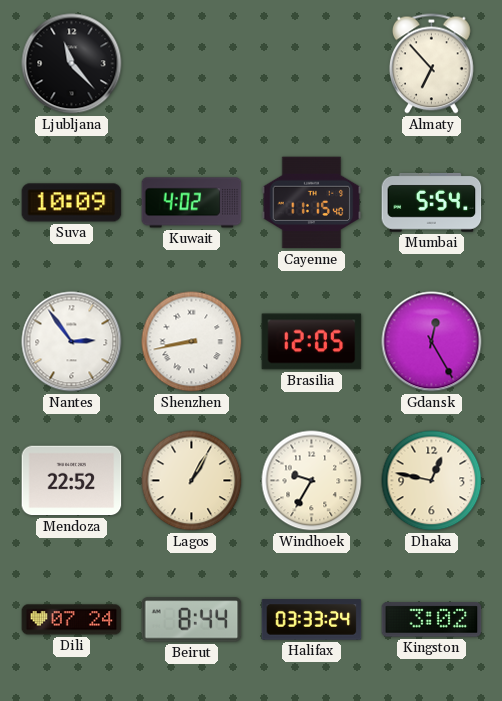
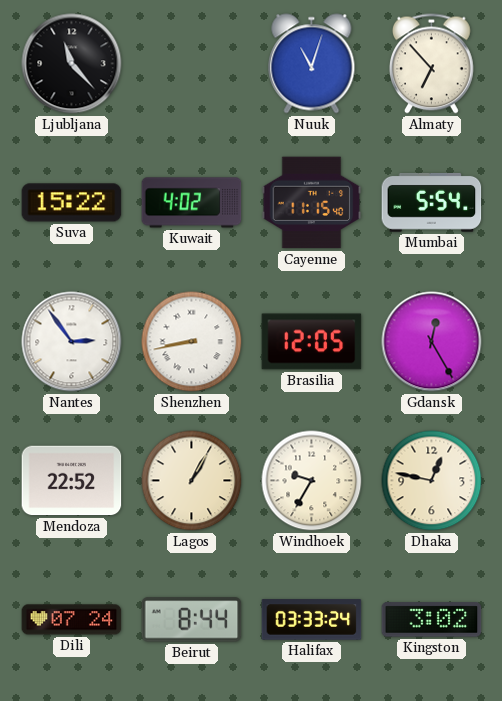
Nuuk: none -> 11:03
Suva: 10:09 -> 15:22
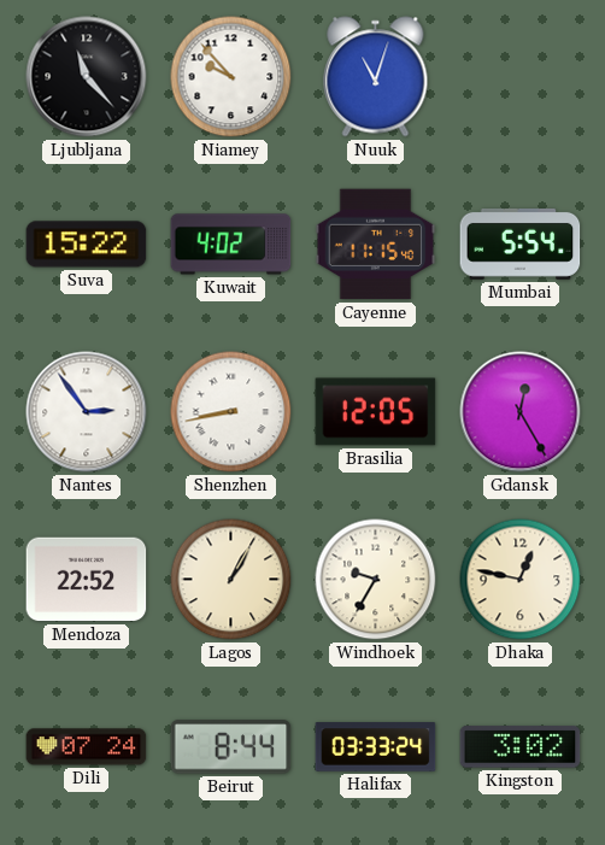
Niamey: none -> 9:53
Almaty: 6:53 -> none
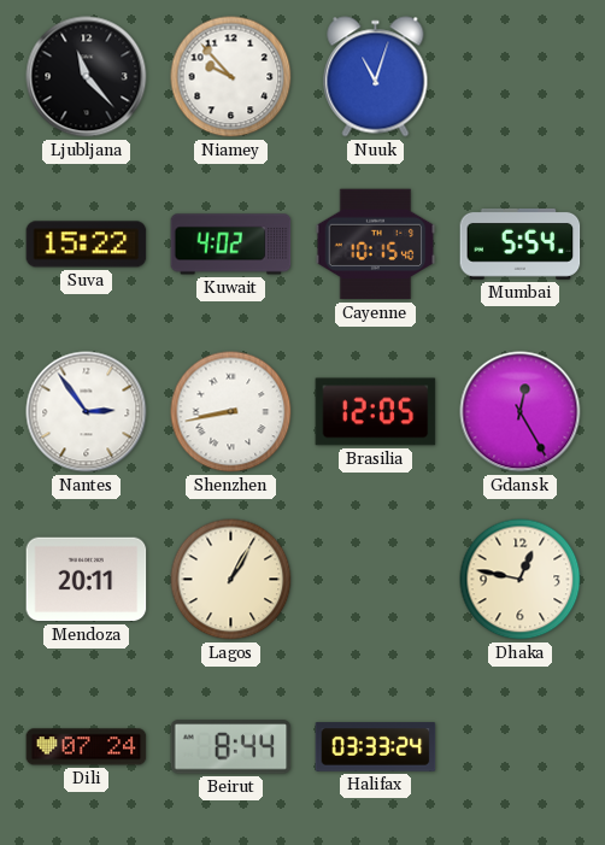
Cayenne: 11:15 -> 10:15
Mendoza: 22:52 -> 20:11
Windhoek: 9:35 -> none
Kingston: 3:02 -> none
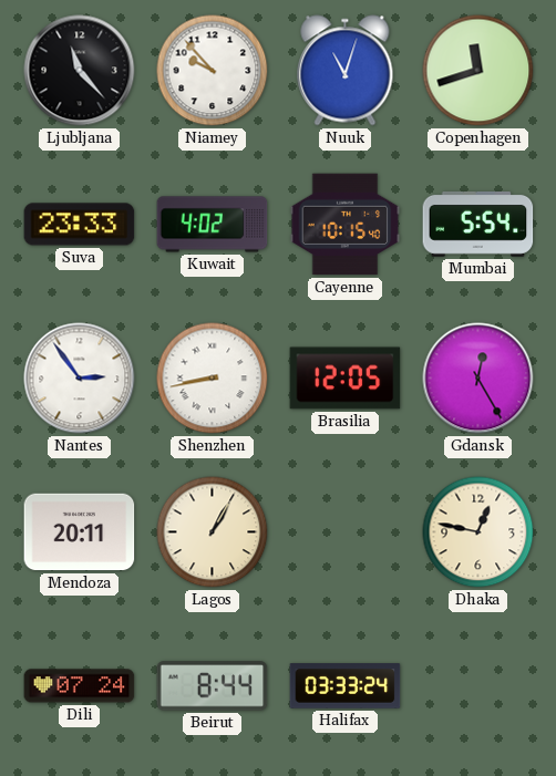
Copenhagen: none -> 11:42
Suva: 15:22 -> 23:33
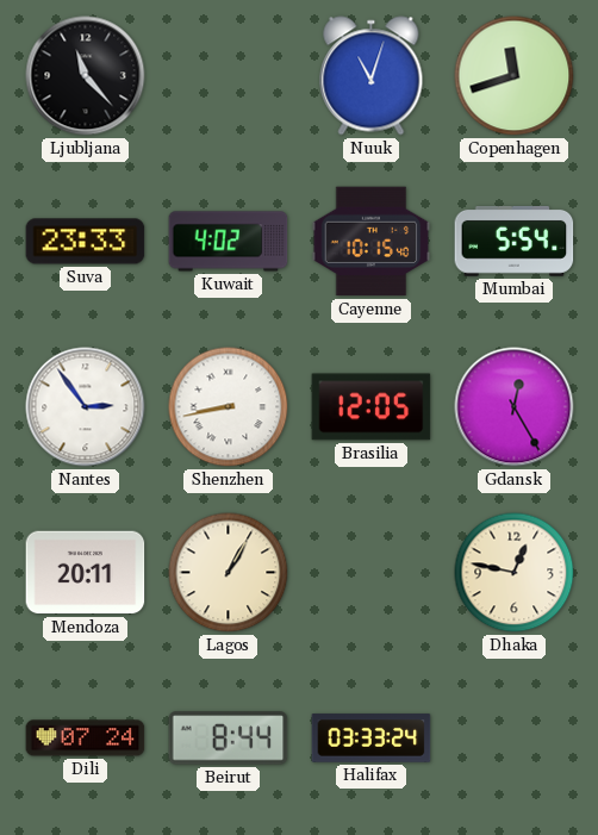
Niamey: 9:53 -> none
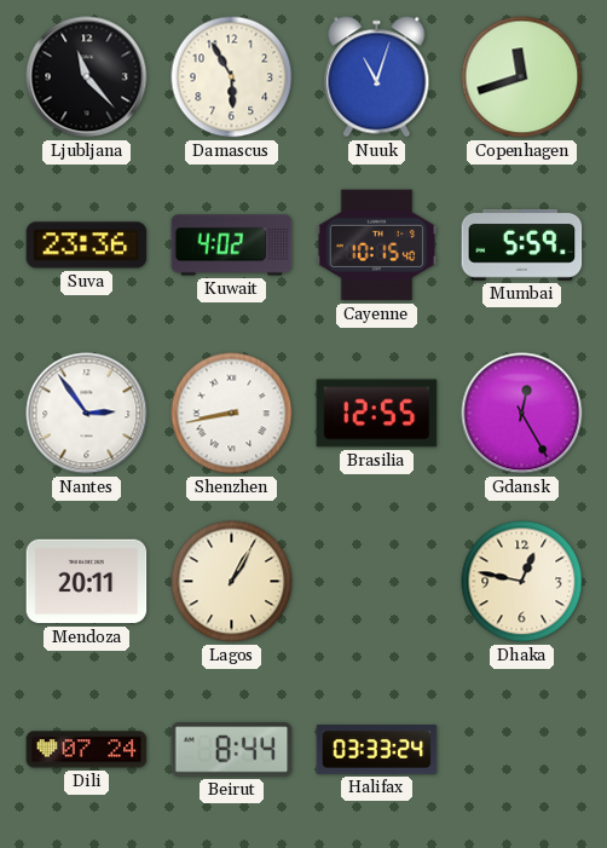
Damascus: none -> 5:55
Suva: 23:33 -> 23:36
Mumbai: 5:54 -> 5:59
Brasilia: 12:05 -> 12:55
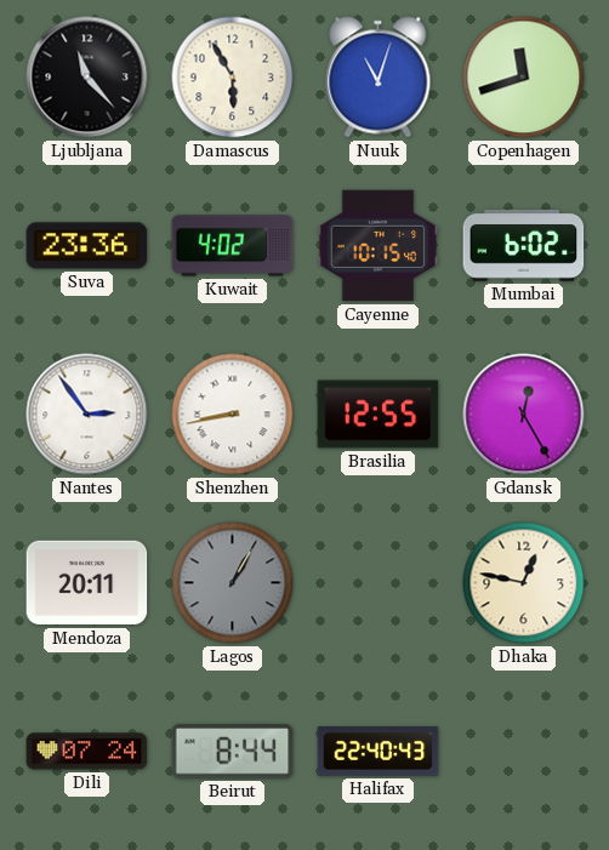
Mumbai: 5:59 -> 6:02
Lagos dial: cream -> grey
Halifax: 03:33 -> 22:40
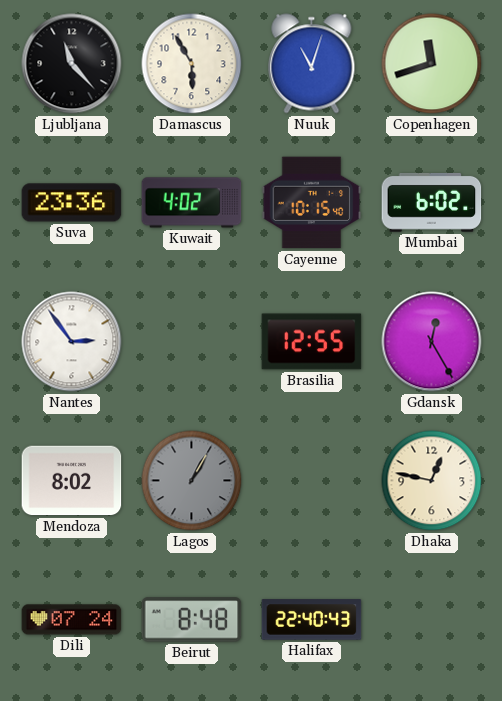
Shenzhen: 8:43 -> none
Mendoza: 20:11 -> 8:02
Beirut: 8:44 -> 8:48
